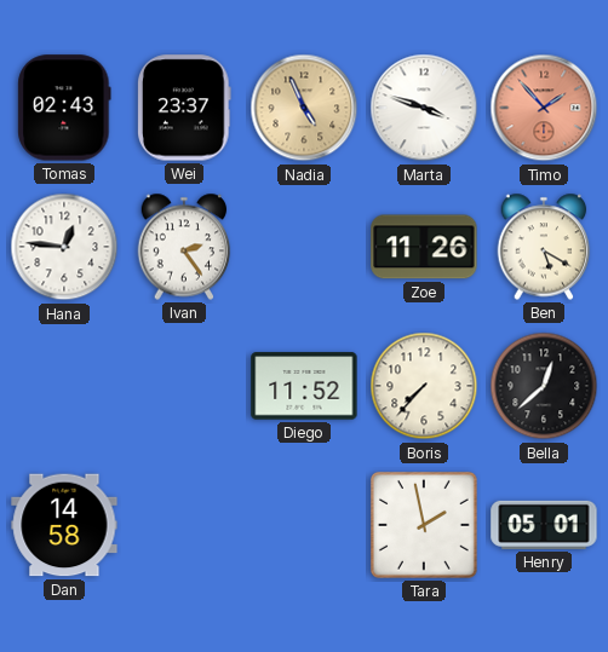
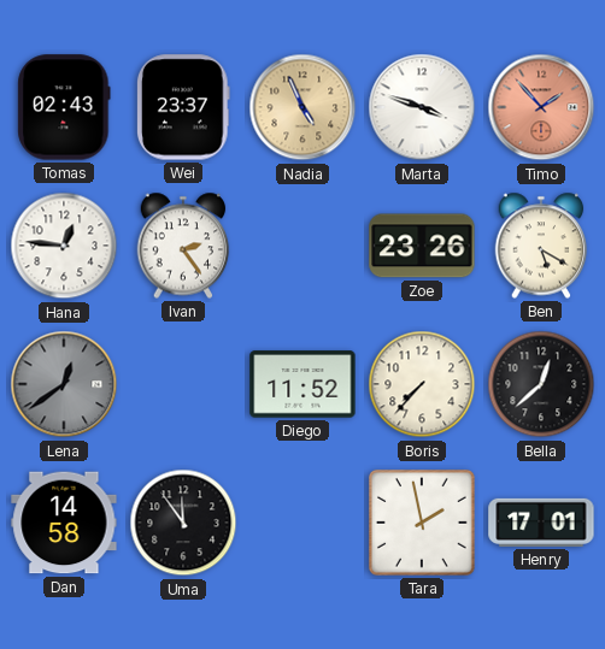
Zoe: 11:26 -> 23:26
Lena: none -> 12:39
Uma: none -> 11:54
Henry: 05:01 -> 17:01
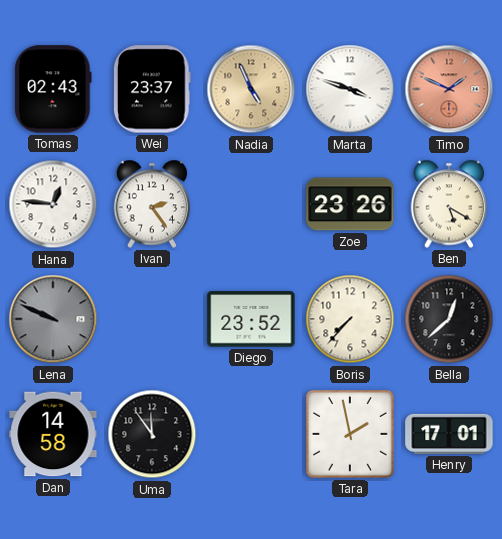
Timo: 1:53 -> 1:49
Lena: 12:39 -> 9:49
Diego: 11:52 -> 23:52
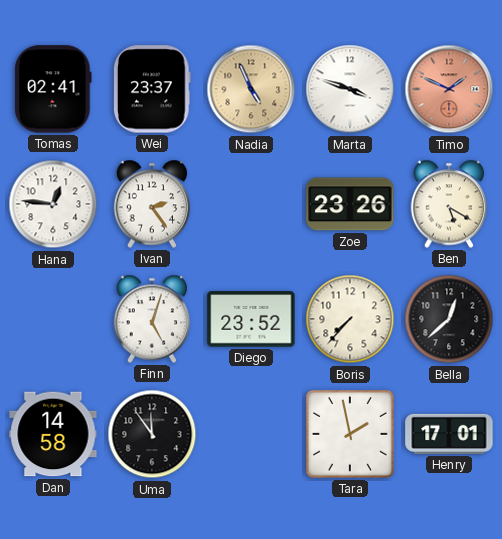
Tomas: 02:43 -> 02:41
Lena: 9:49 -> none
Finn: none -> 5:03
